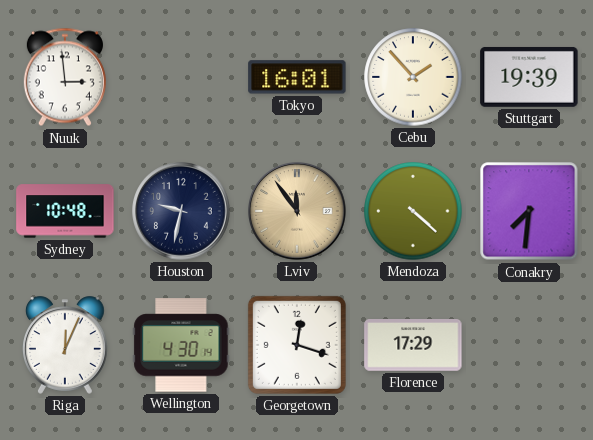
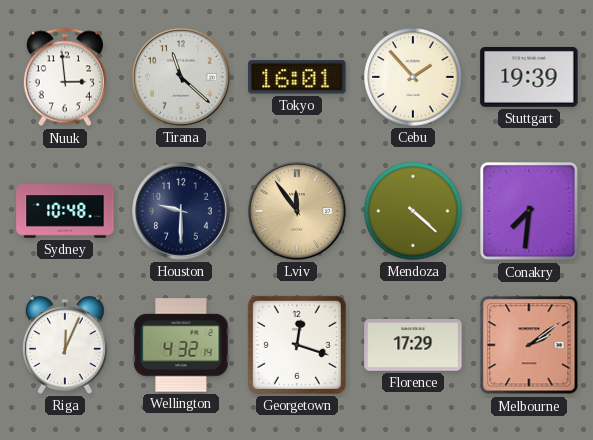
Tirana: none -> 11:22
Houston: 9:32 -> 9:30
Wellington: 4:30 -> 4:32
Melbourne: none -> 2:09
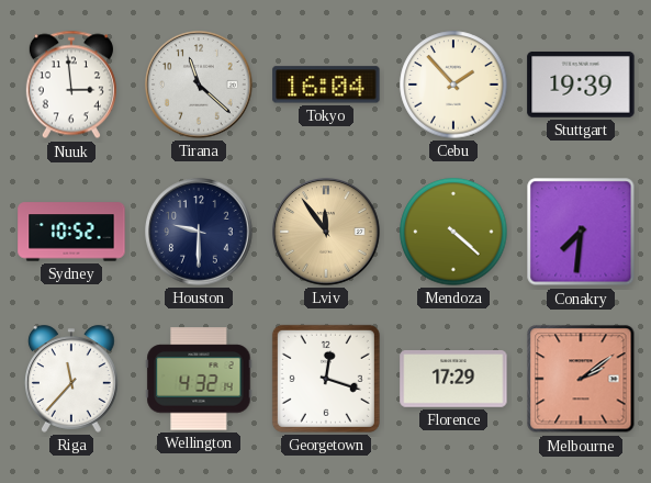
Tokyo: 16:01 -> 16:04
Sydney: 10:48 -> 10:52
Riga: 12:04 -> 11:37
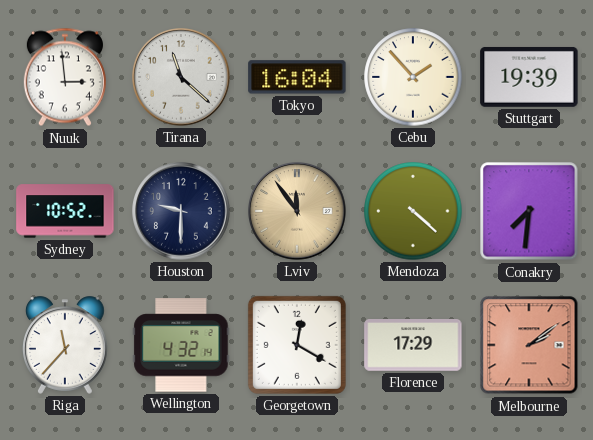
Georgetown: 12:18 -> 12:20
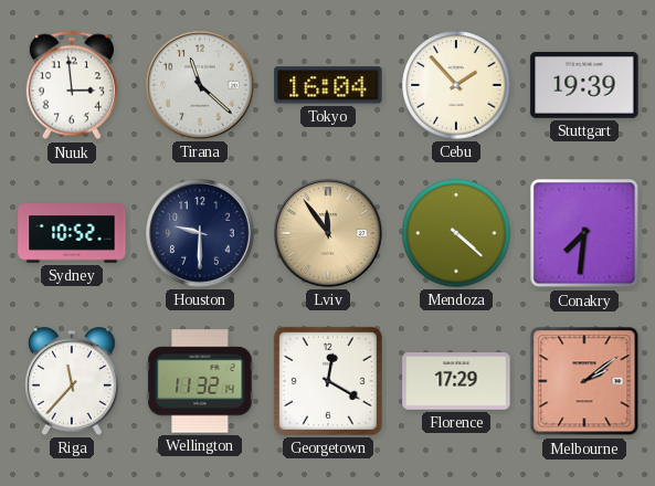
Wellington: 4:32 -> 11:32
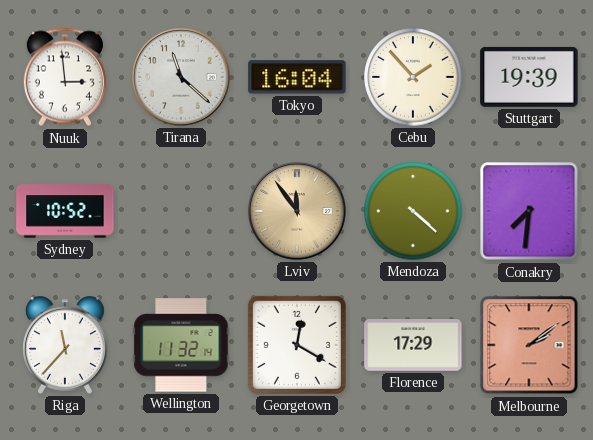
Houston: 9:30 -> none
